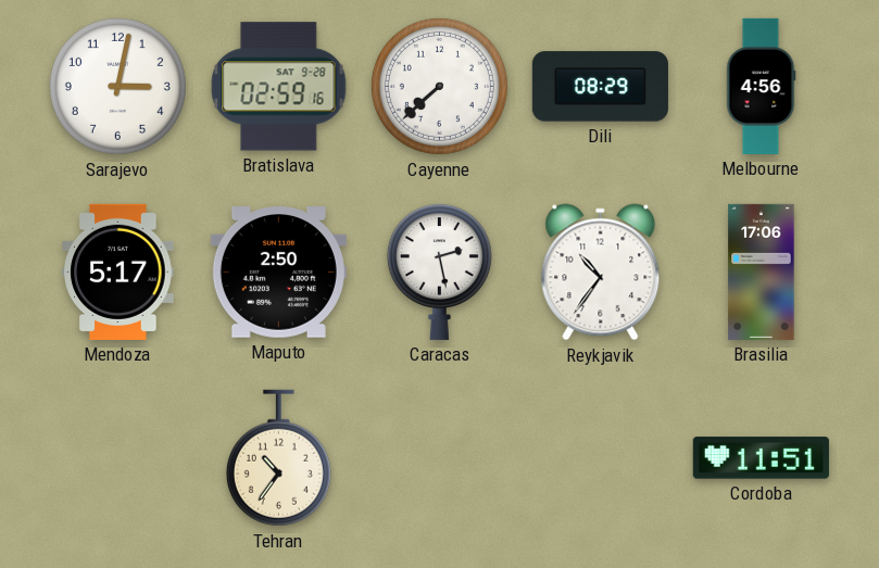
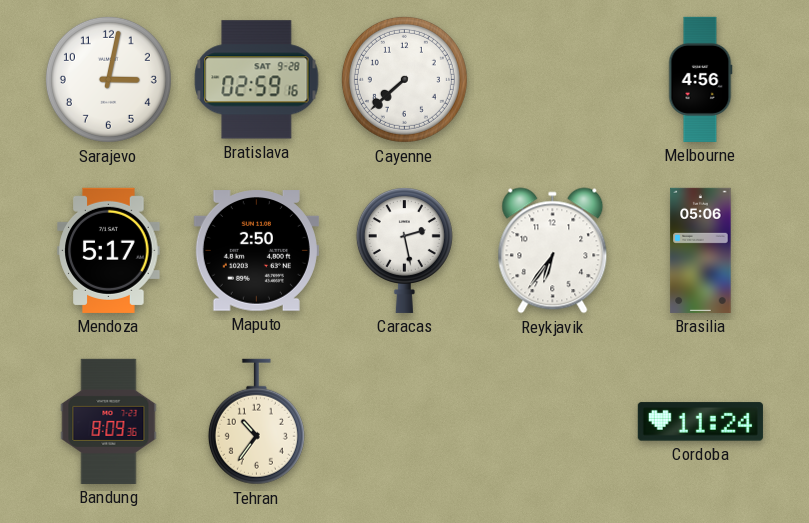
Dili: 08:29 -> none
Reykjavik: 10:36 -> 6:36
Brasilia: 17:06 -> 05:06
Bandung: none -> 8:09
Cordoba: 11:51 -> 11:24
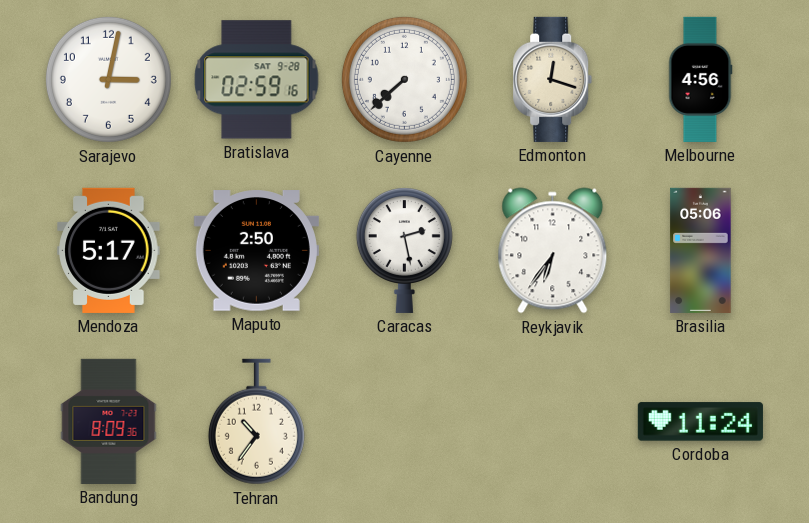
Edmonton: none -> 12:18
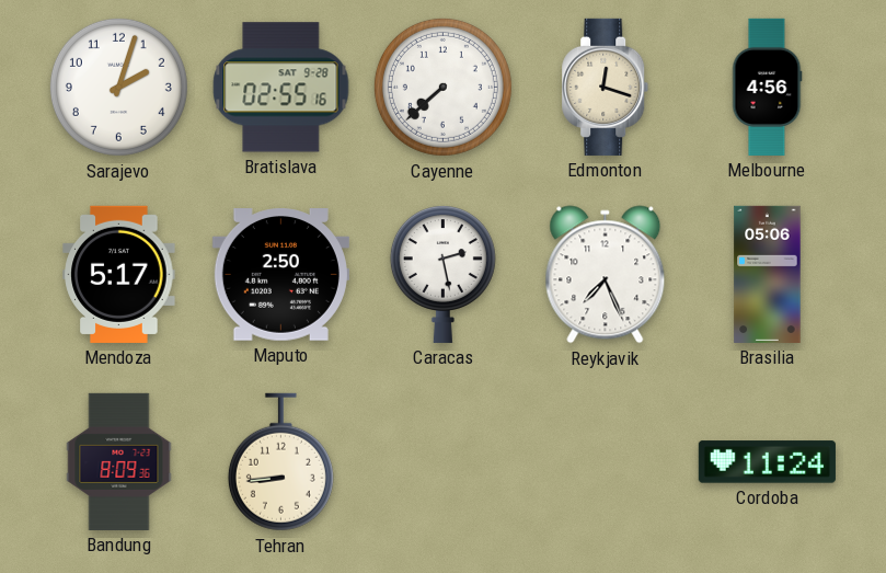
Sarajevo: 3:02 -> 2:03
Bratislava: 02:59 -> 02:55
Reykjavik: 6:36 -> 7:26
Tehran: 10:36 -> 8:44
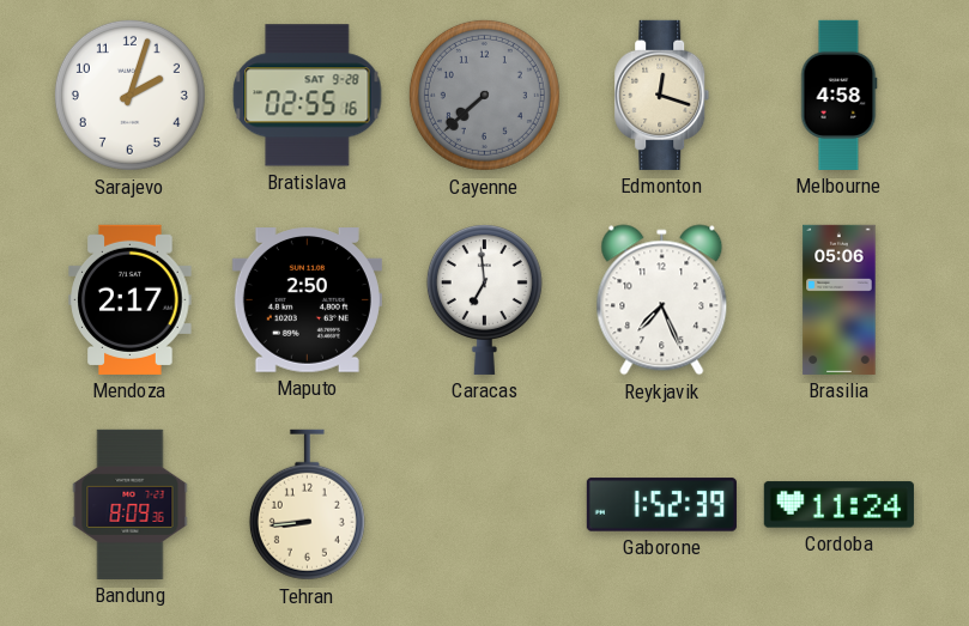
Cayenne dial: white -> grey
Melbourne: 4:56 -> 4:58
Mendoza: 5:17 -> 2:17
Caracas: 2:28 -> 6:59
Gaborone: none -> 1:52
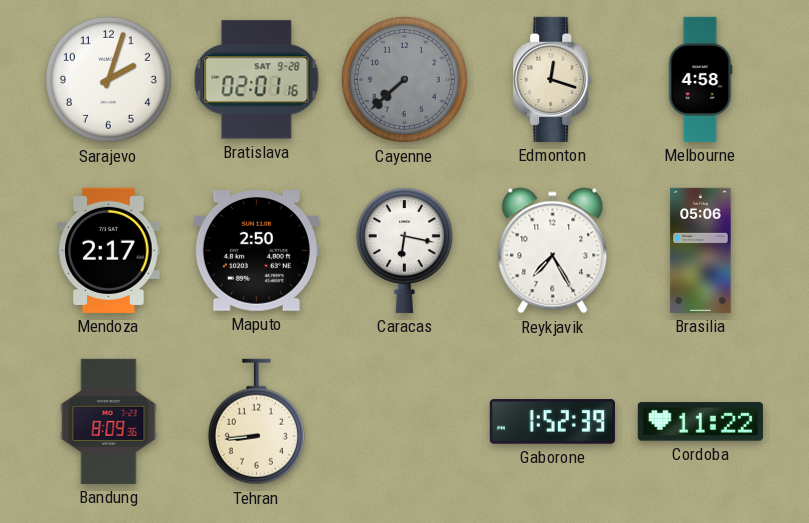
Bratislava: 02:55 -> 02:01
Caracas: 6:59 -> 6:17
Reykjavik: 7:26 -> 7:25
Cordoba: 11:24 -> 11:22
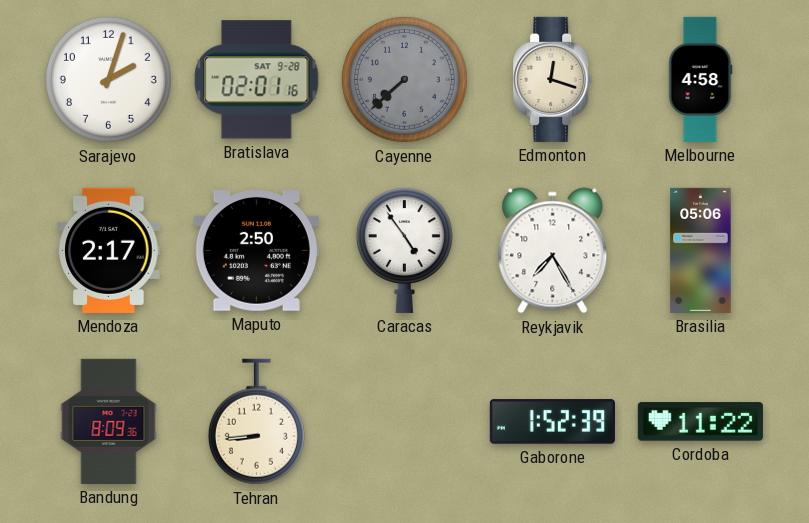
Caracas: 6:17 -> 4:54
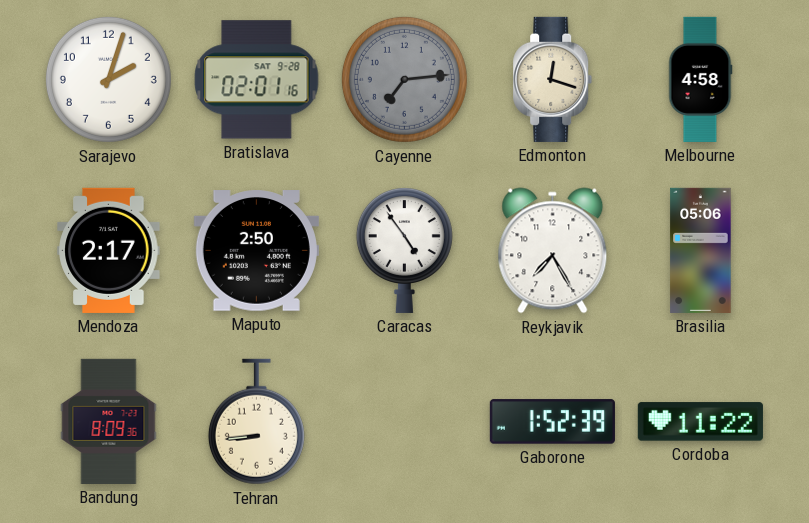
Cayenne: 7:38 -> 7:14
